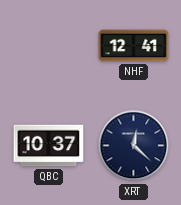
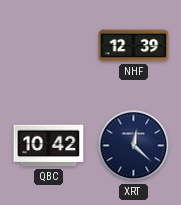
NHF: 12:41 -> 12:39
QBC: 10:37 -> 10:42
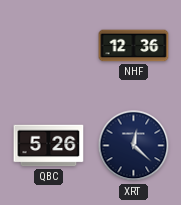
NHF: 12:39 -> 12:36
QBC: 10:42 -> 5:26
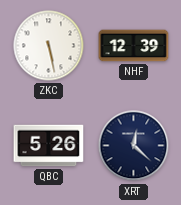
ZKC: none -> 5:28
NHF: 12:36 -> 12:39
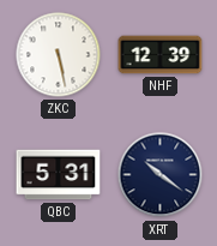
QBC: 5:26 -> 5:31
XRT: 12:22 -> 10:21
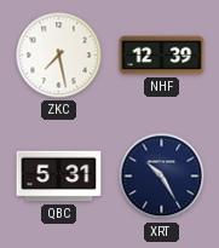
ZKC: 5:28 -> 7:28
XRT: 10:21 -> 10:25
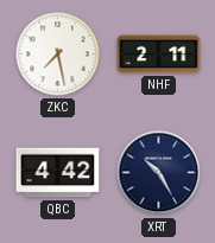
NHF: 12:39 -> 2:11
QBC: 5:31 -> 4:42
